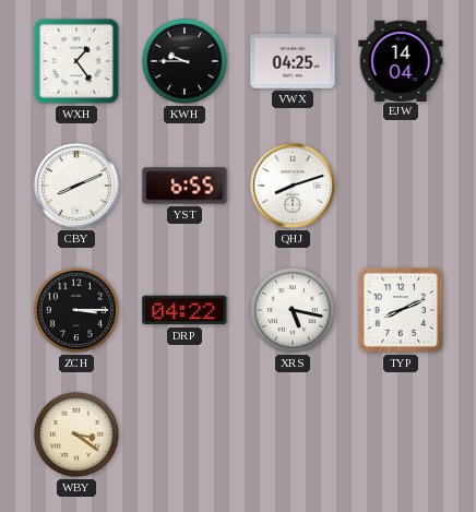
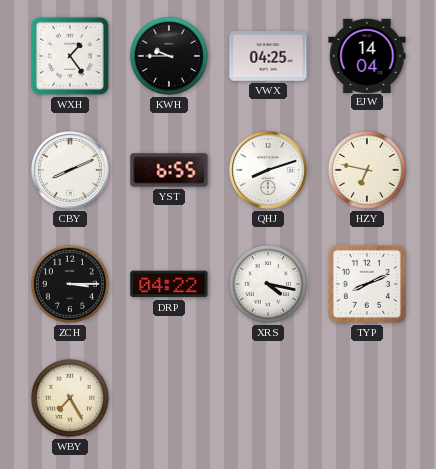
HZY: none -> 6:47
XRS: 5:17 -> 4:17
WBY: 3:21 -> 7:25
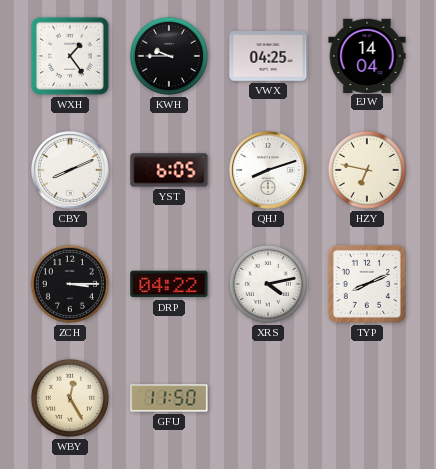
YST: 6:55 -> 6:05
XRS: 4:17 -> 4:13
WBY: 7:25 -> 12:25
GFU: none -> 11:50
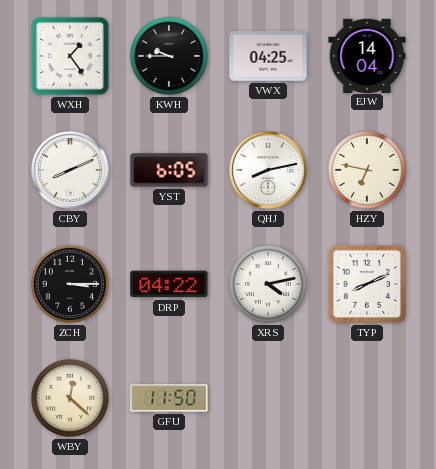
QHJ: 8:12 -> 8:13
WBY: 12:25 -> 12:22
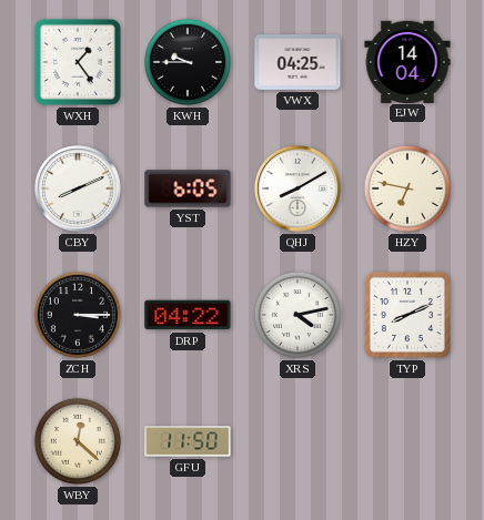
QHJ: 8:13 -> 8:10
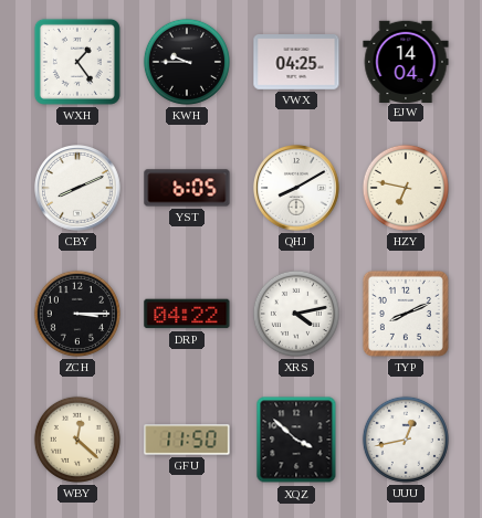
XQZ: none -> 3:52
UUU: none -> 12:43
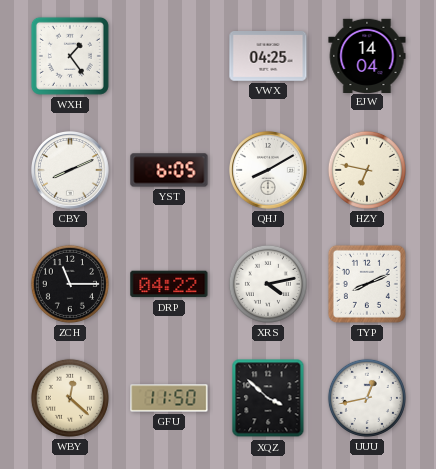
KWH: 9:45 -> none
ZCH: 3:15 -> 11:15
